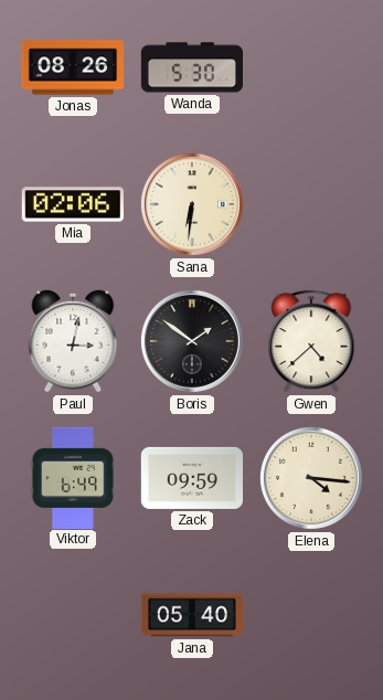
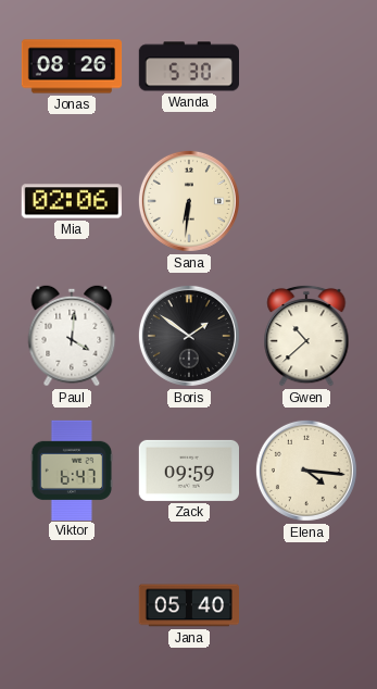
Paul: 3:02 -> 4:01
Gwen: 4:38 -> 10:38
Viktor: 6:49 -> 6:47
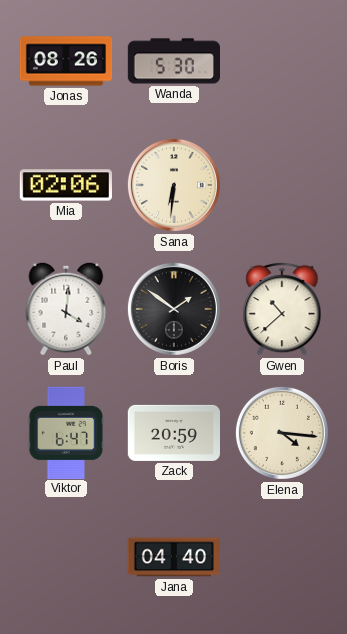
Zack: 09:59 -> 20:59
Jana: 05:40 -> 04:40
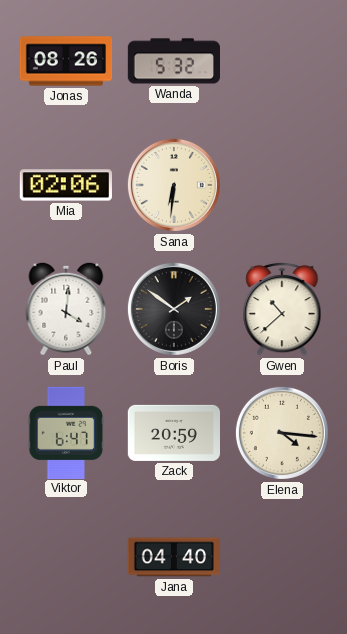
Wanda: 5:30 -> 5:32
